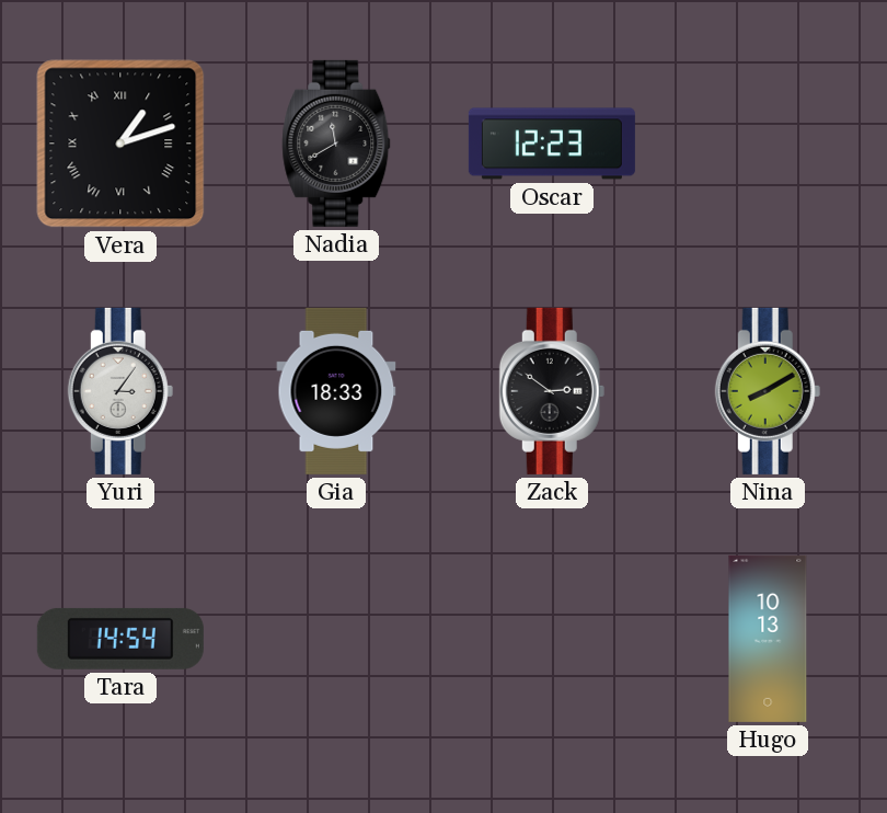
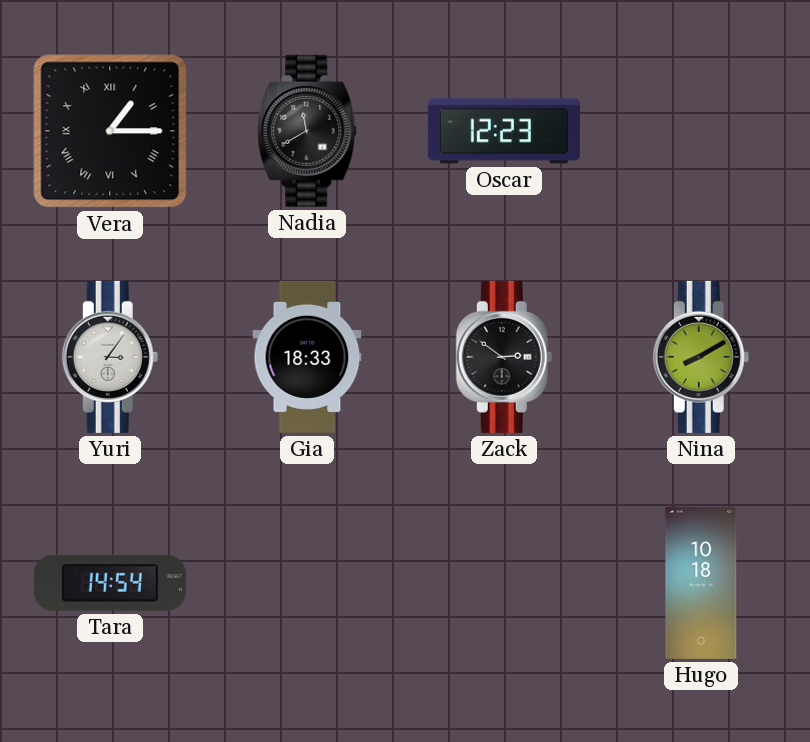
Vera: 1:12 -> 1:15
Hugo: 10:13 -> 10:18
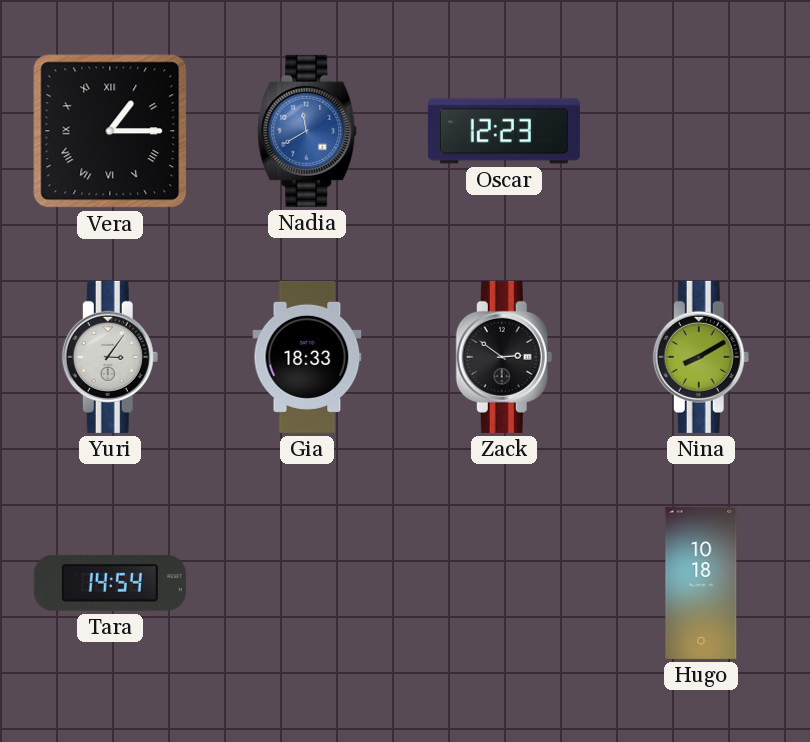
Nadia dial: black -> blue
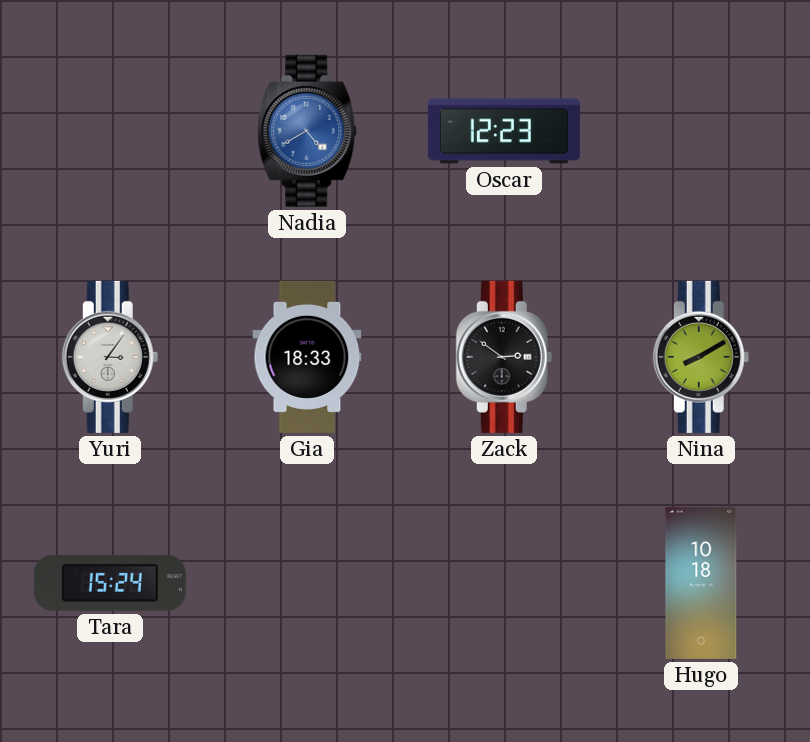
Vera: 1:15 -> none
Nadia: 11:40 -> 4:40
Tara: 14:54 -> 15:24
